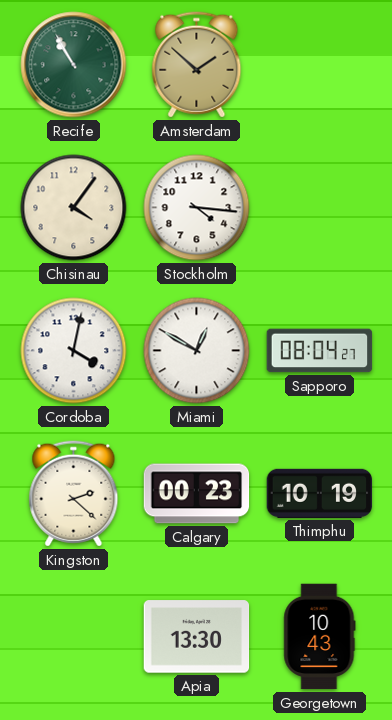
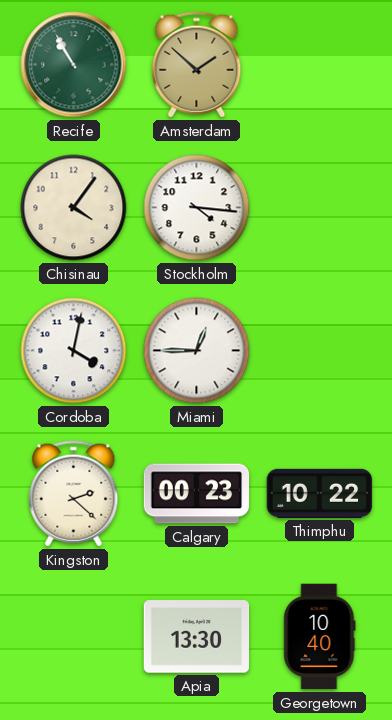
Miami: 12:50 -> 12:45
Sapporo: 08:04 -> none
Thimphu: 10:19 -> 10:22
Georgetown: 10:43 -> 10:40
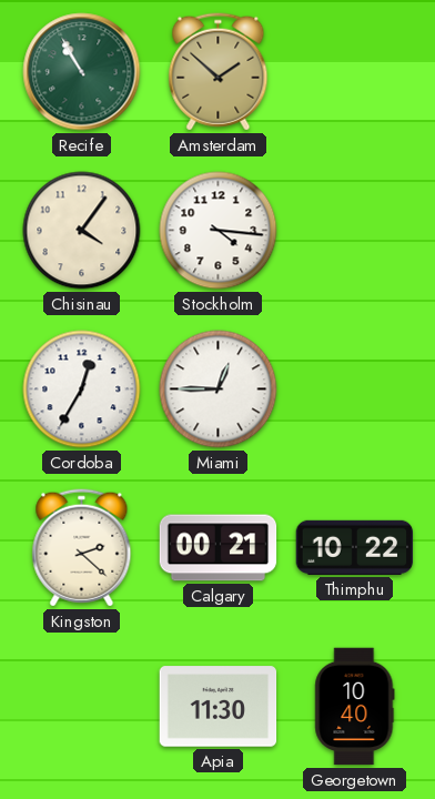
Cordoba: 4:02 -> 12:35
Calgary: 00:23 -> 00:21
Apia: 13:30 -> 11:30
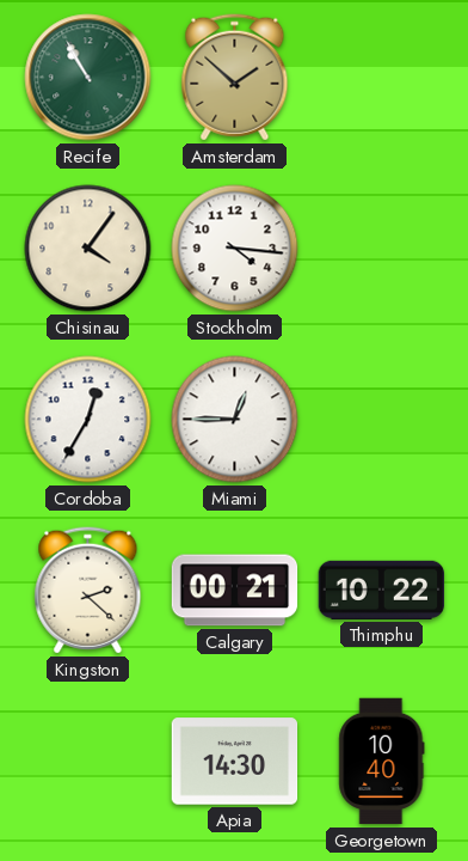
Apia: 11:30 -> 14:30
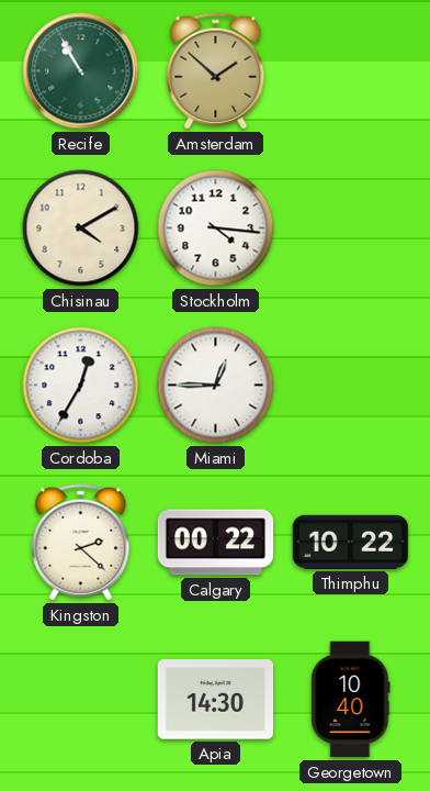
Chisinau: 4:06 -> 4:10
Calgary: 00:21 -> 00:22
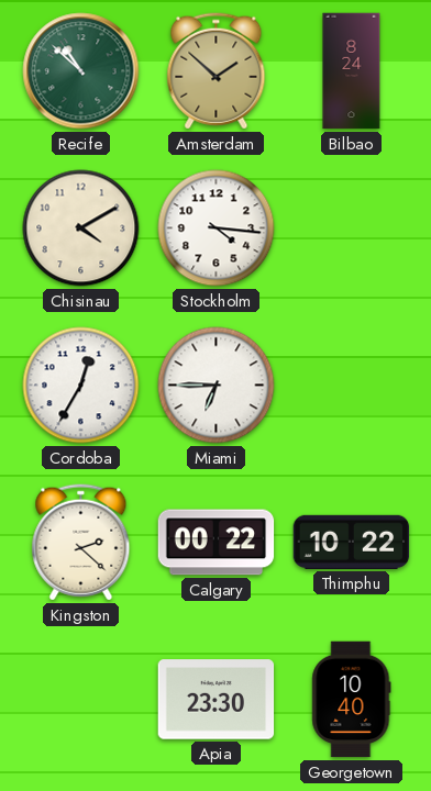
Recife: 10:55 -> 10:52
Bilbao: none -> 8:24
Miami: 12:45 -> 6:45
Apia: 14:30 -> 23:30
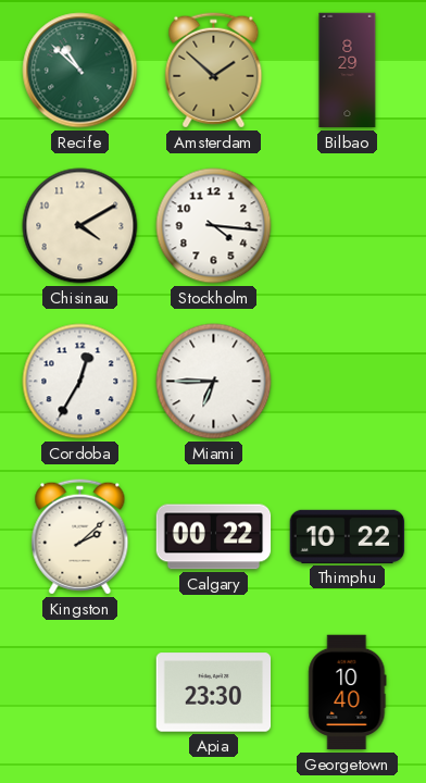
Bilbao: 8:24 -> 8:29
Kingston: 2:22 -> 2:08
